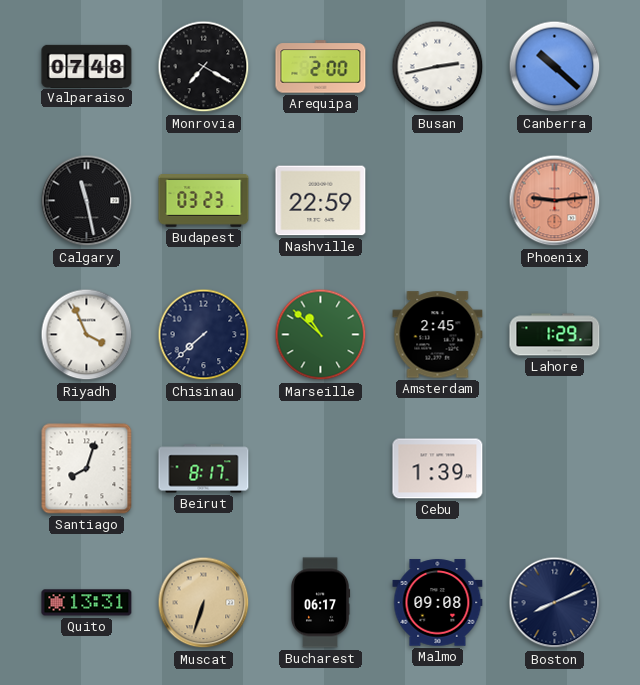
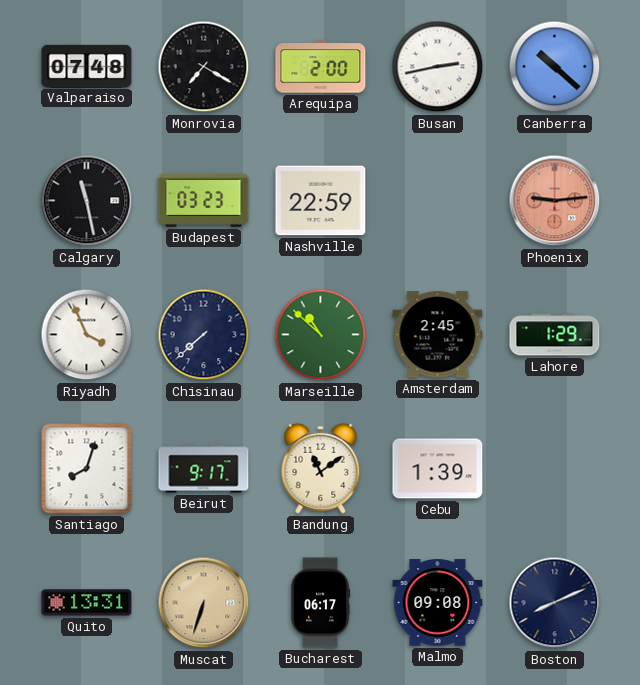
Beirut: 8:17 -> 9:17
Bandung: none -> 11:09
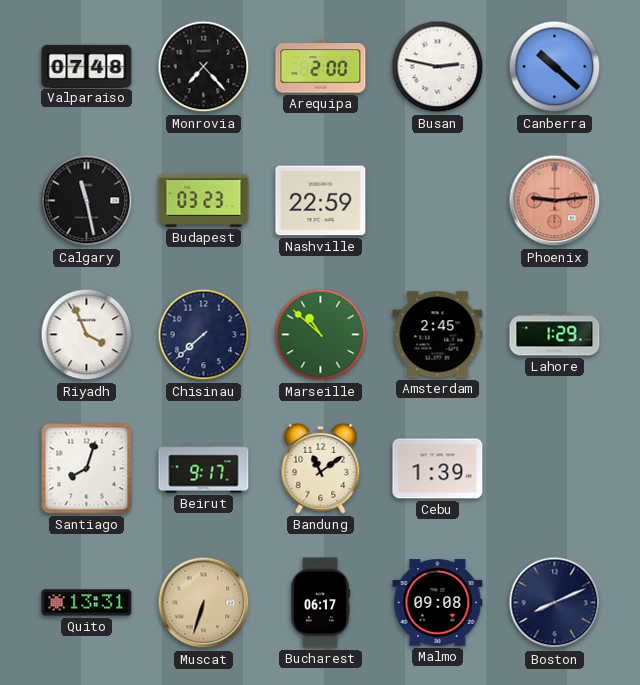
Monrovia: 7:20 -> 7:23
Busan: 2:43 -> 2:47
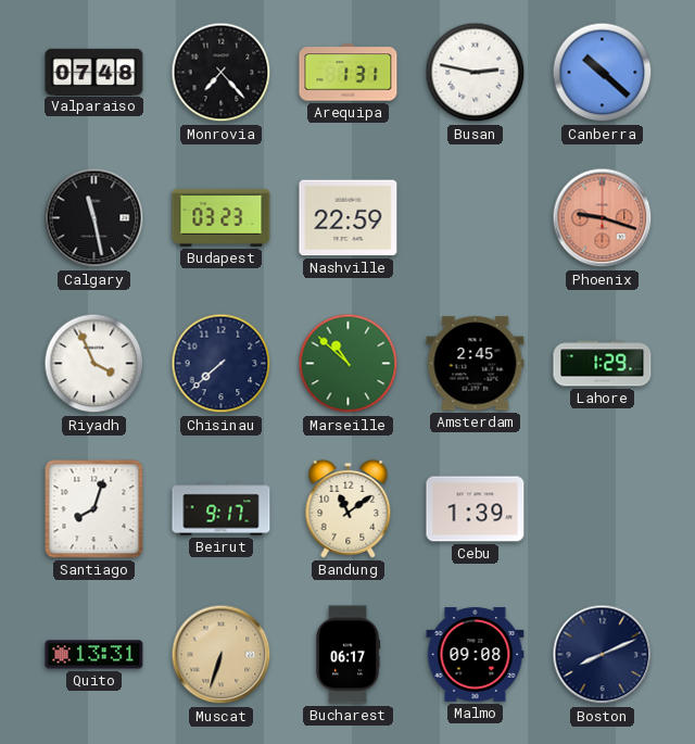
Arequipa: 2:00 -> 1:31
Phoenix: 9:14 -> 9:18
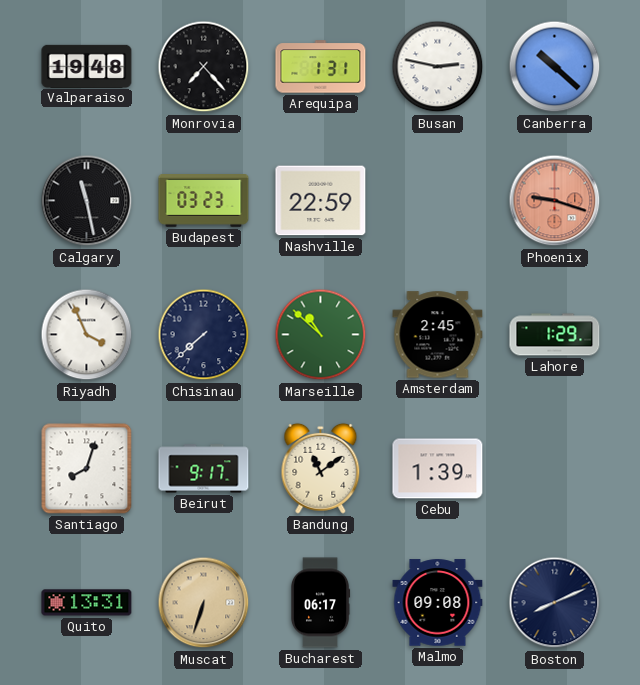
Valparaiso: 07:48 -> 19:48
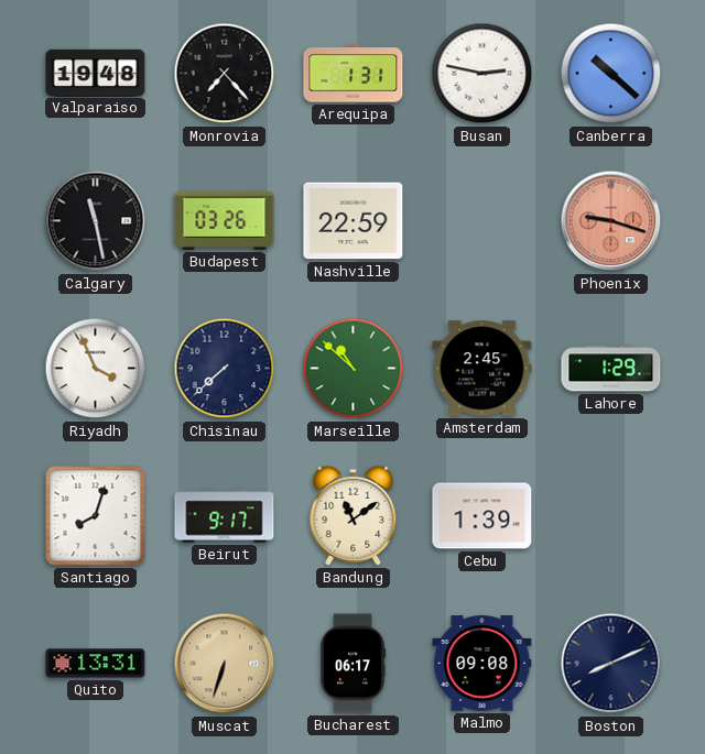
Budapest: 03:23 -> 03:26
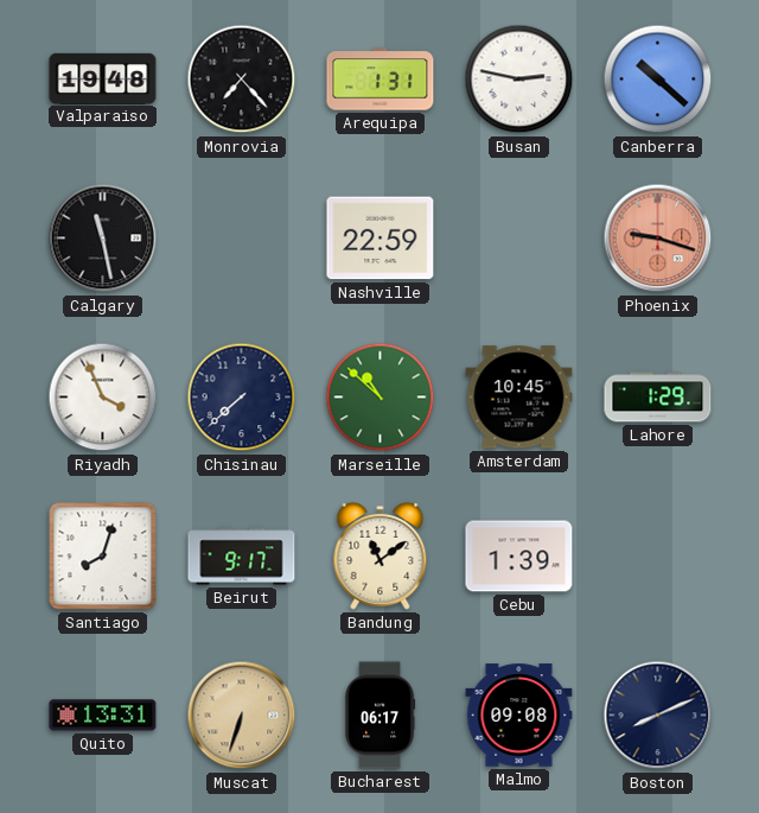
Budapest: 03:26 -> none
Amsterdam: 2:45 -> 10:45
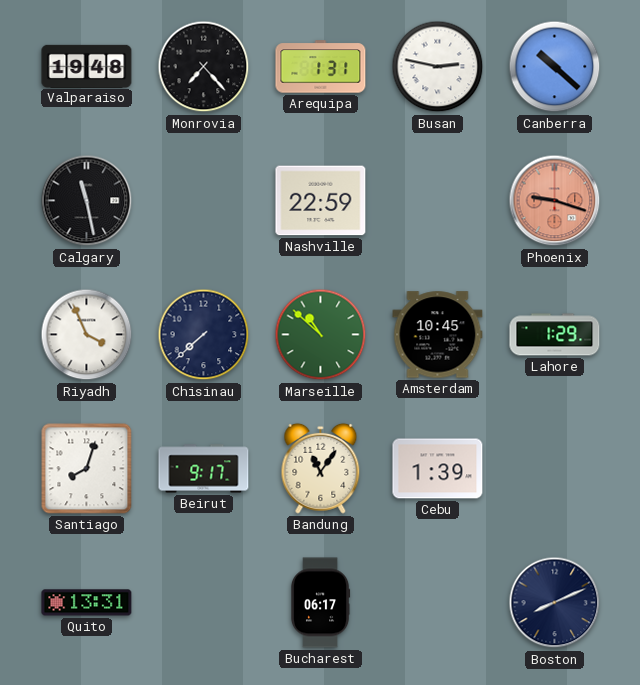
Bandung: 11:09 -> 11:06
Muscat: 6:33 -> none
Malmo: 09:08 -> none
